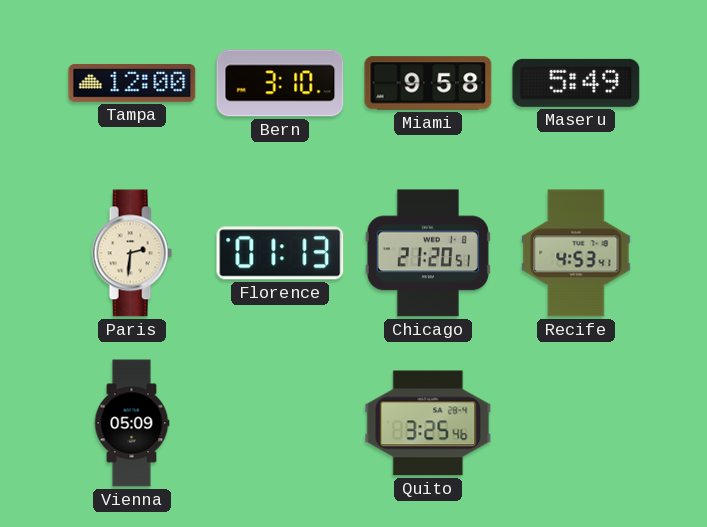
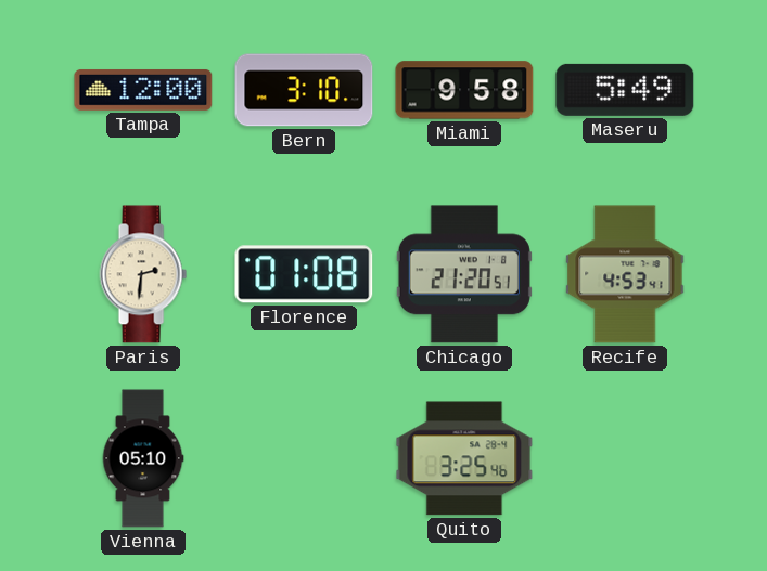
Florence: 01:13 -> 01:08
Vienna: 05:09 -> 05:10
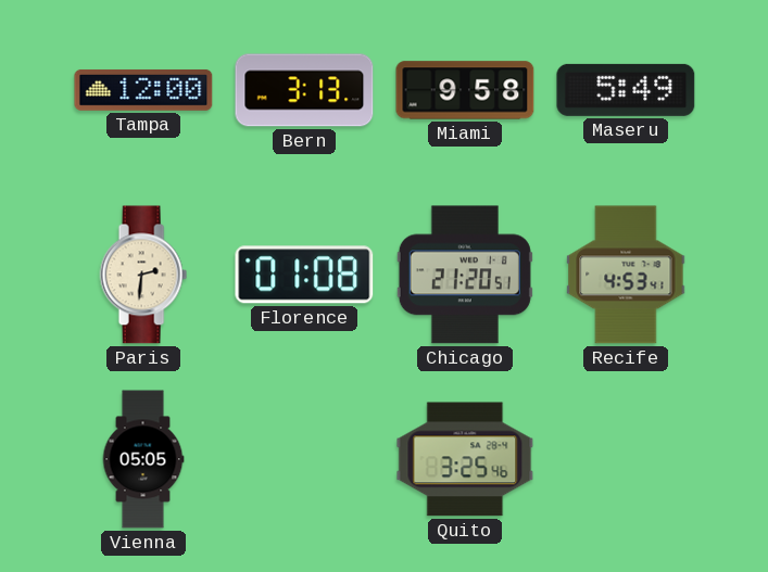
Bern: 3:10 -> 3:13
Vienna: 05:10 -> 05:05
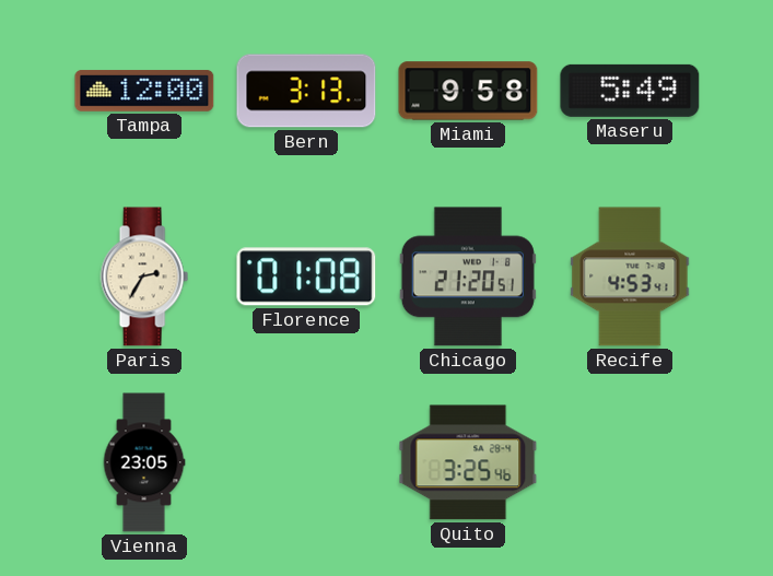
Paris: 2:31 -> 2:35
Vienna: 05:05 -> 23:05
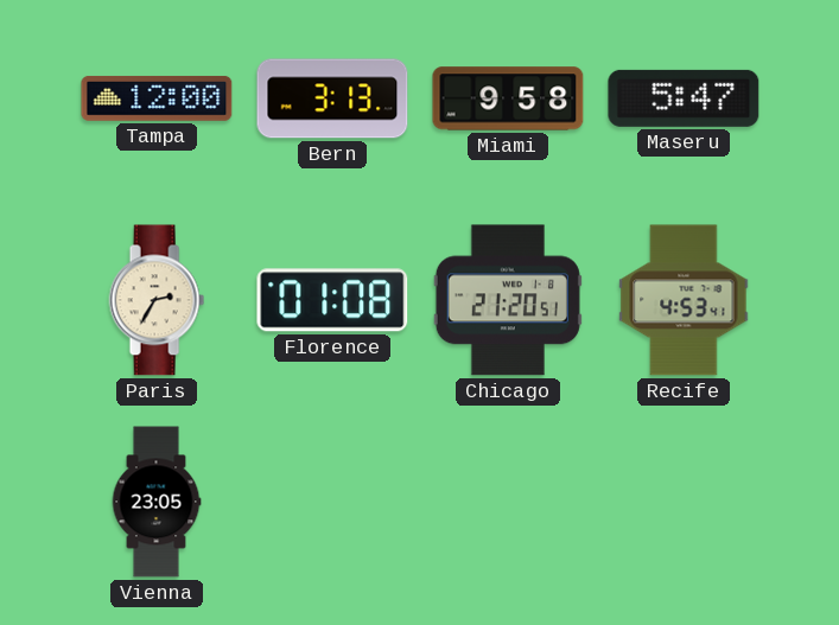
Maseru: 5:49 -> 5:47
Quito: 3:25 -> none
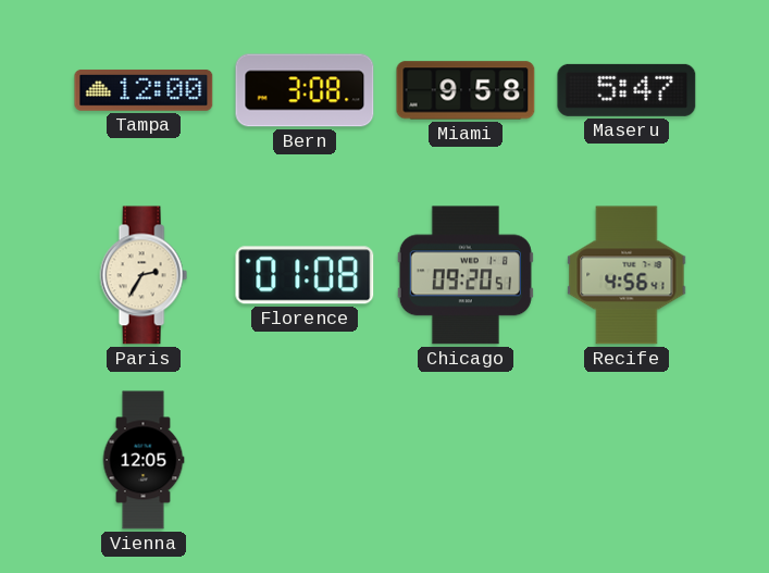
Bern: 3:13 -> 3:08
Chicago: 21:20 -> 09:20
Recife: 4:53 -> 4:56
Vienna: 23:05 -> 12:05
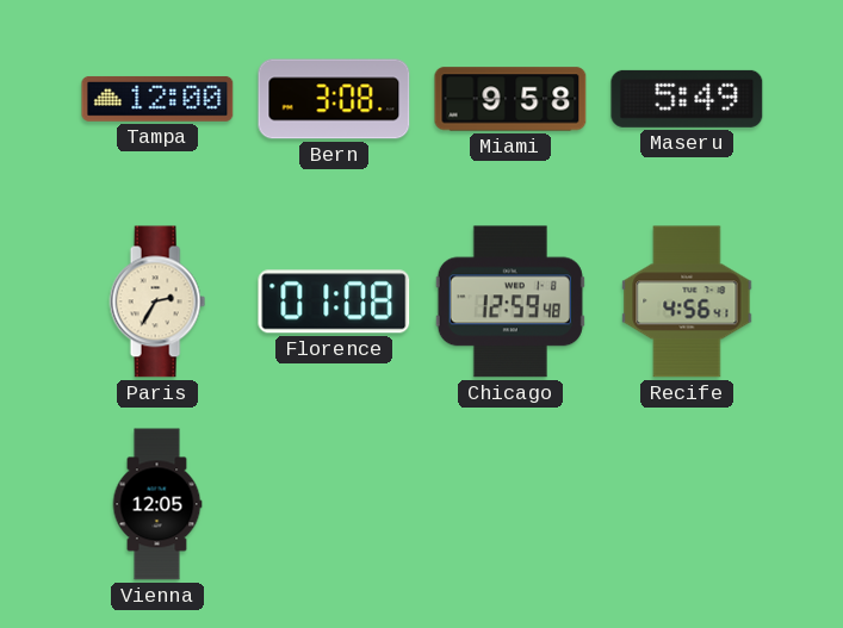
Maseru: 5:47 -> 5:49
Chicago: 09:20 -> 12:59
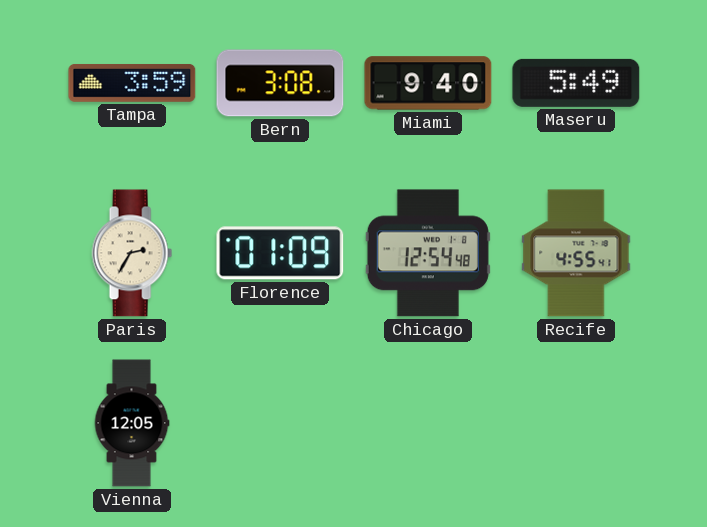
Tampa: 12:00 -> 3:59
Miami: 9:58 -> 9:40
Florence: 01:08 -> 01:09
Chicago: 12:59 -> 12:54
Recife: 4:56 -> 4:55
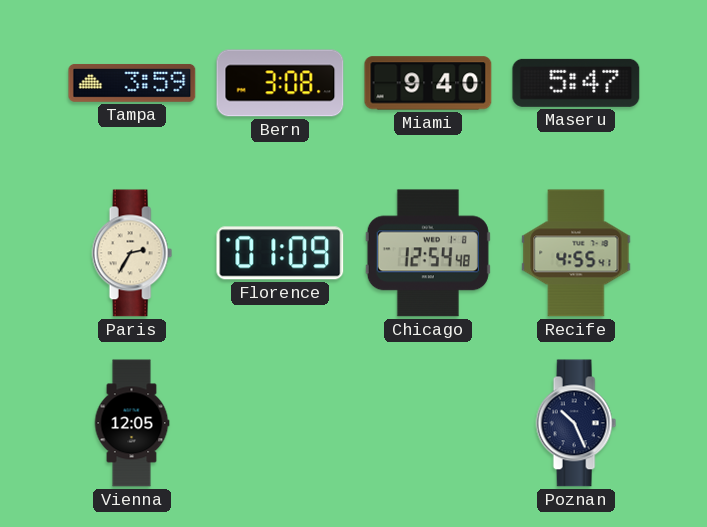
Maseru: 5:49 -> 5:47
Poznan: none -> 10:26
